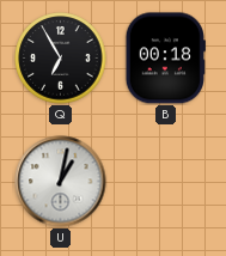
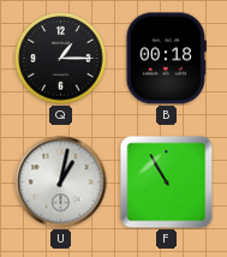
Q: 6:55 -> 1:15
F: none -> 10:55
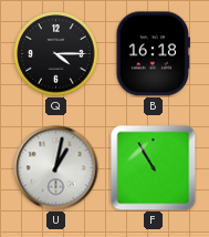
Q: 1:15 -> 4:15
B: 00:18 -> 16:18
